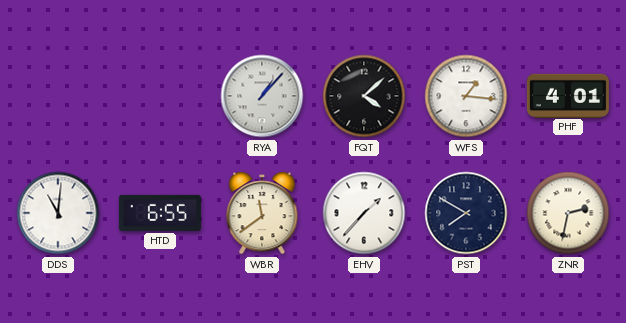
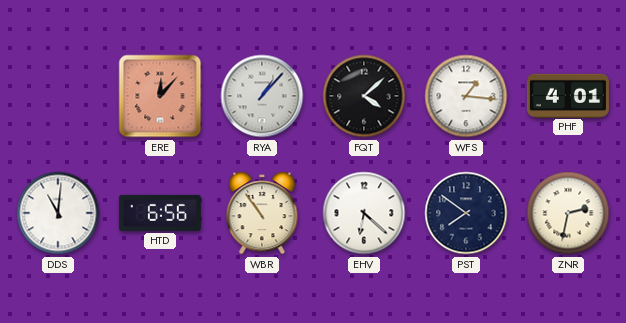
ERE: none -> 12:07
HTD: 6:55 -> 6:56
WBR: 11:39 -> 10:54
EHV: 1:37 -> 6:22
PST: 7:50 -> 7:51
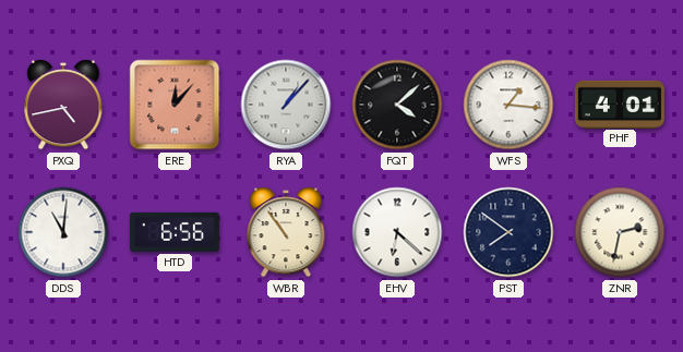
PXQ: none -> 4:43
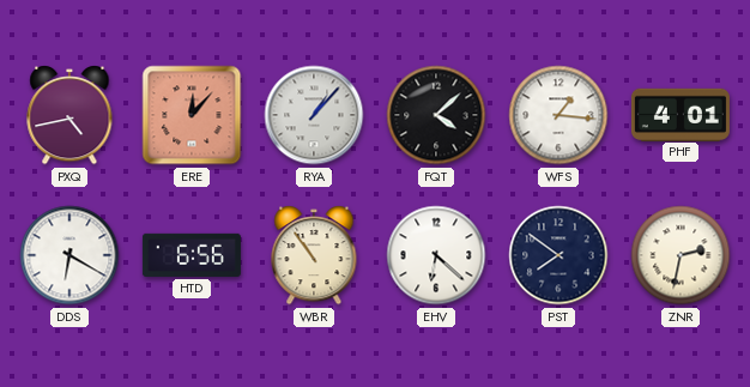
DDS: 11:01 -> 6:20
